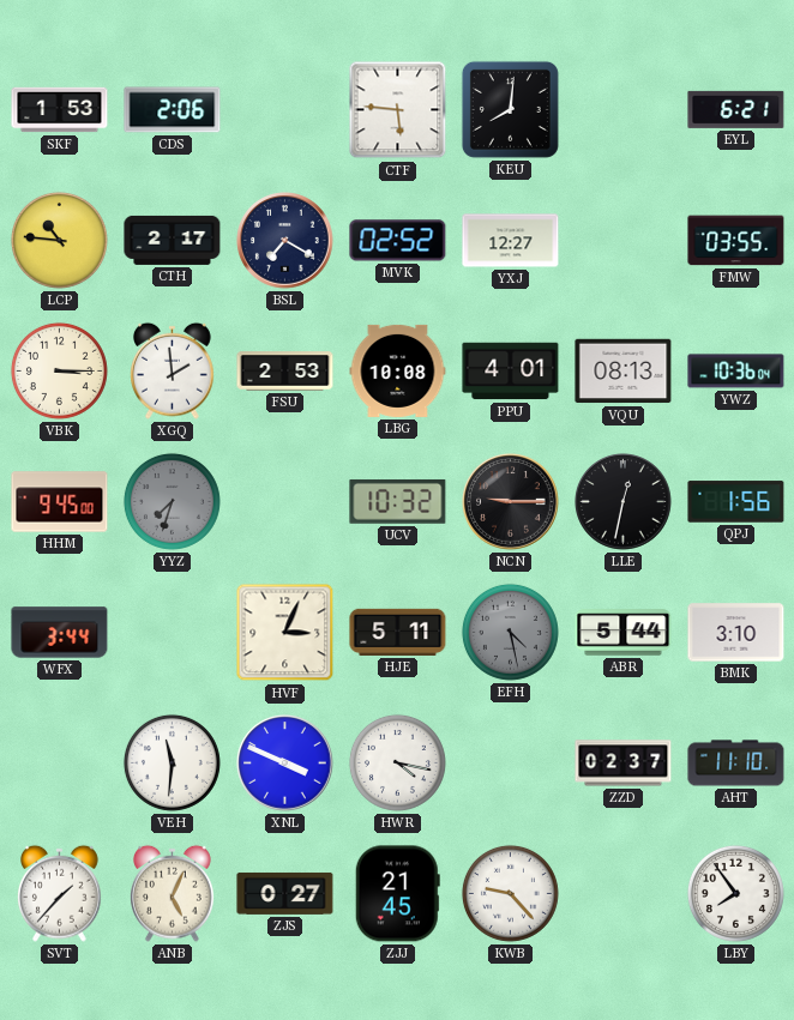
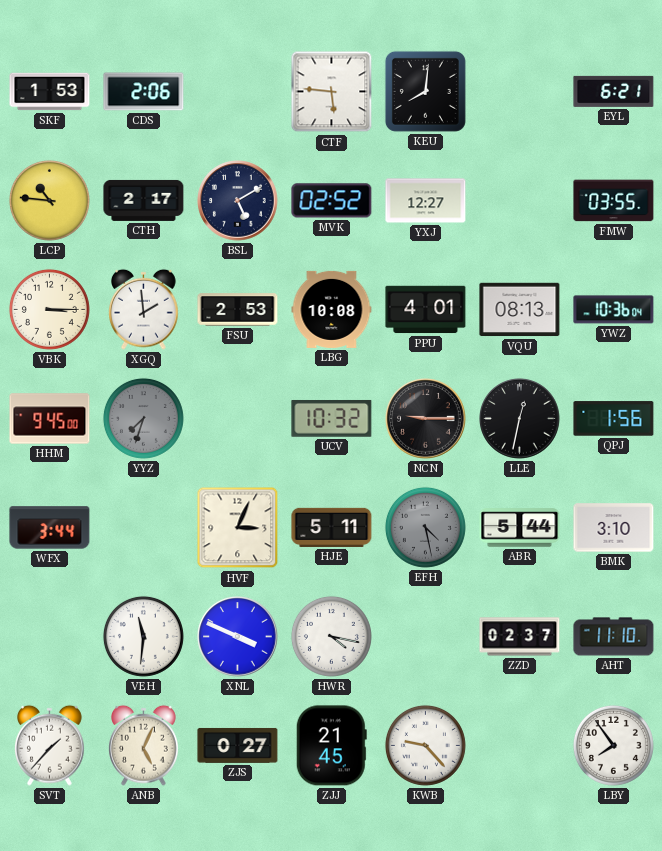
BSL: 7:20 -> 5:10
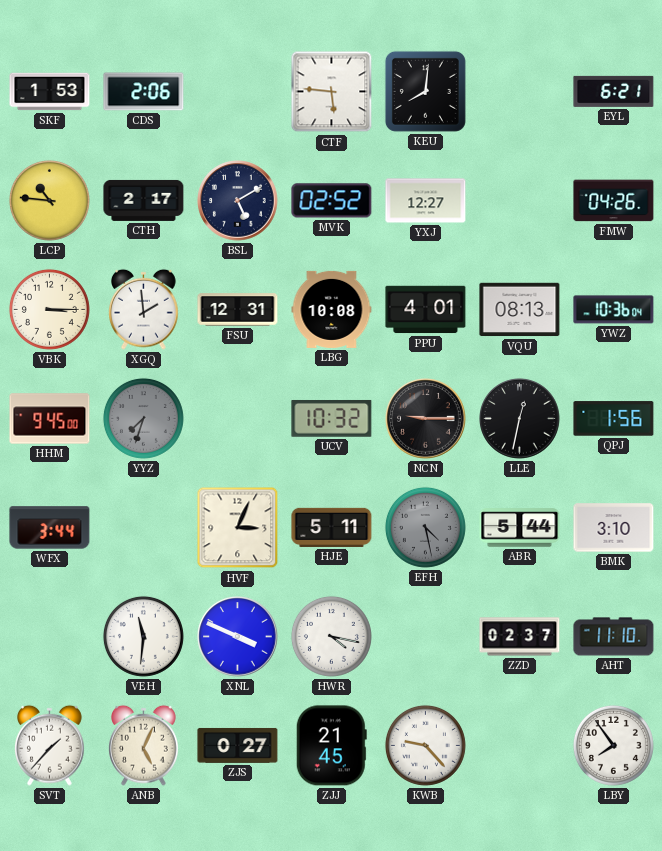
FMW: 03:55 -> 04:26
FSU: 2:53 -> 12:31
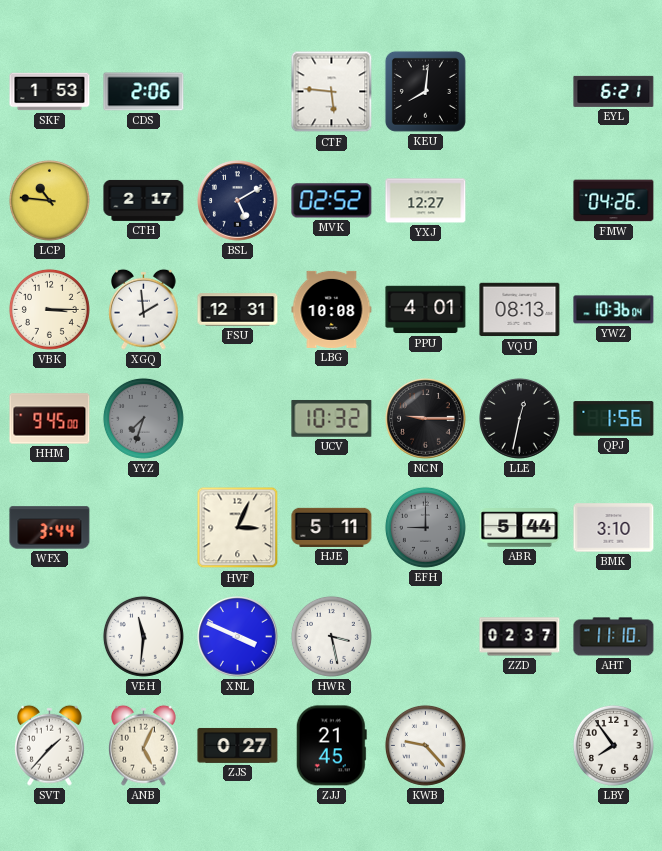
EFH: 4:28 -> 9:00
HWR: 4:17 -> 3:28
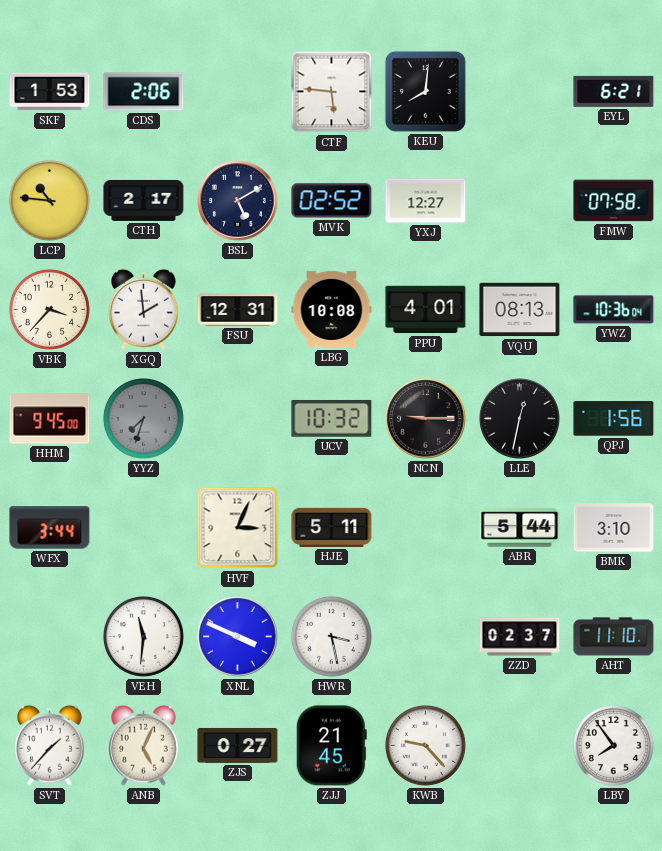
FMW: 04:26 -> 07:58
VBK: 3:15 -> 3:37
EFH: 9:00 -> none
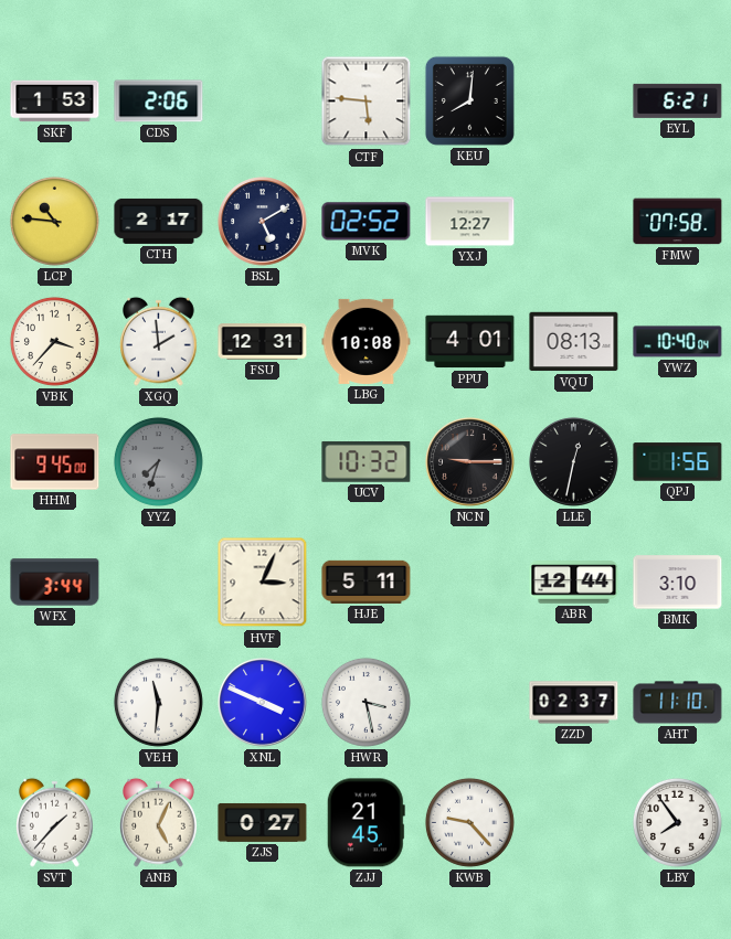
YWZ: 10:36 -> 10:40
ABR: 5:44 -> 12:44
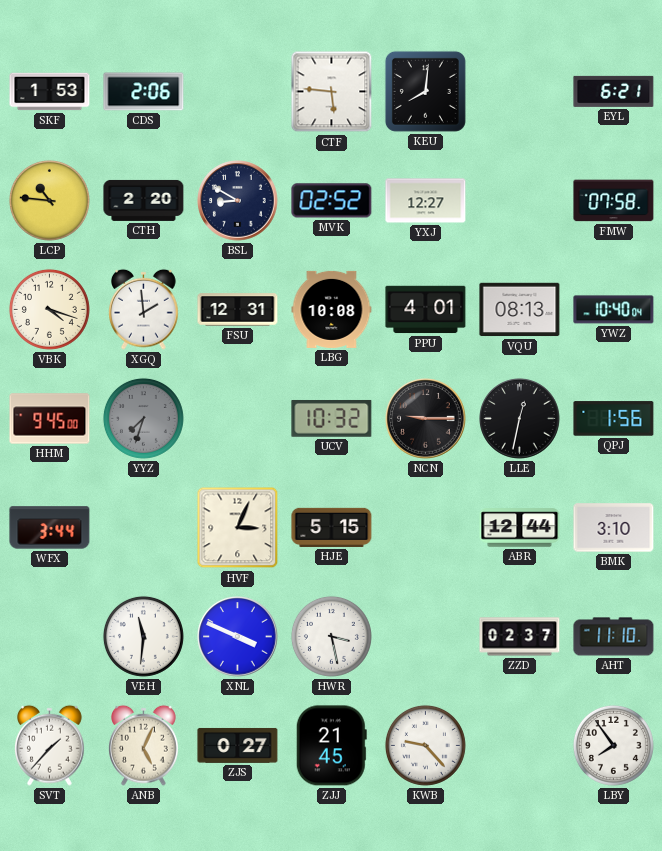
CTH: 2:17 -> 2:20
BSL: 5:10 -> 8:50
VBK: 3:37 -> 4:18
HJE: 5:11 -> 5:15
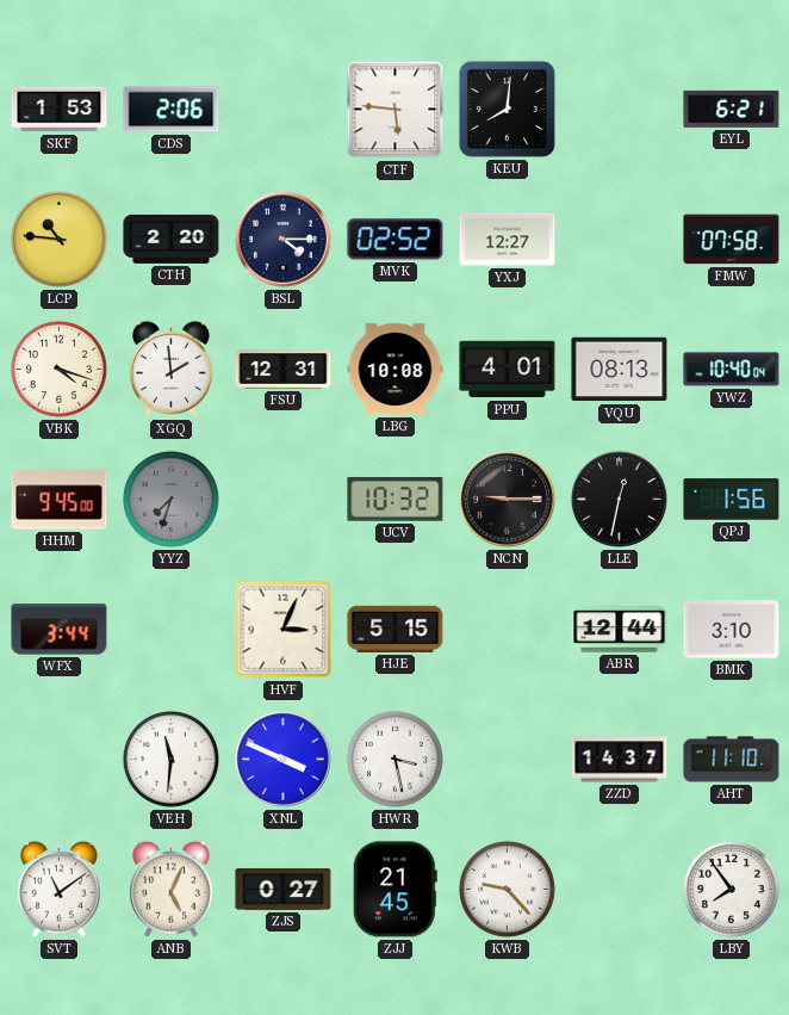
BSL: 8:50 -> 4:15
ZZD: 02:37 -> 14:37
SVT: 1:37 -> 11:09
